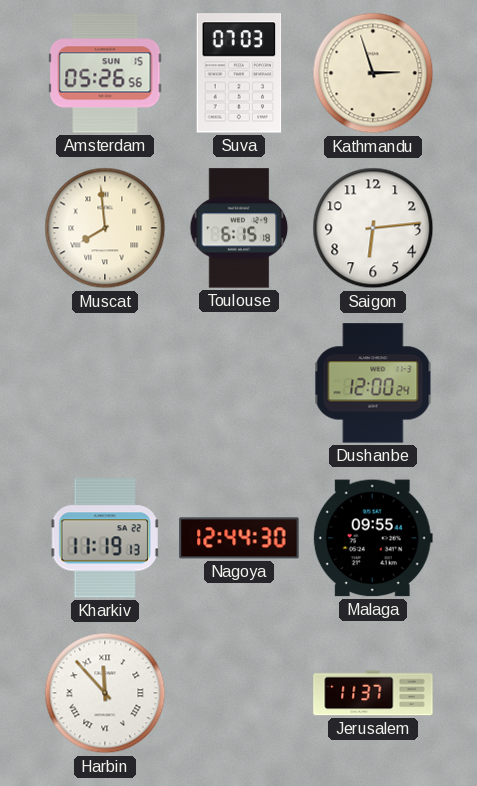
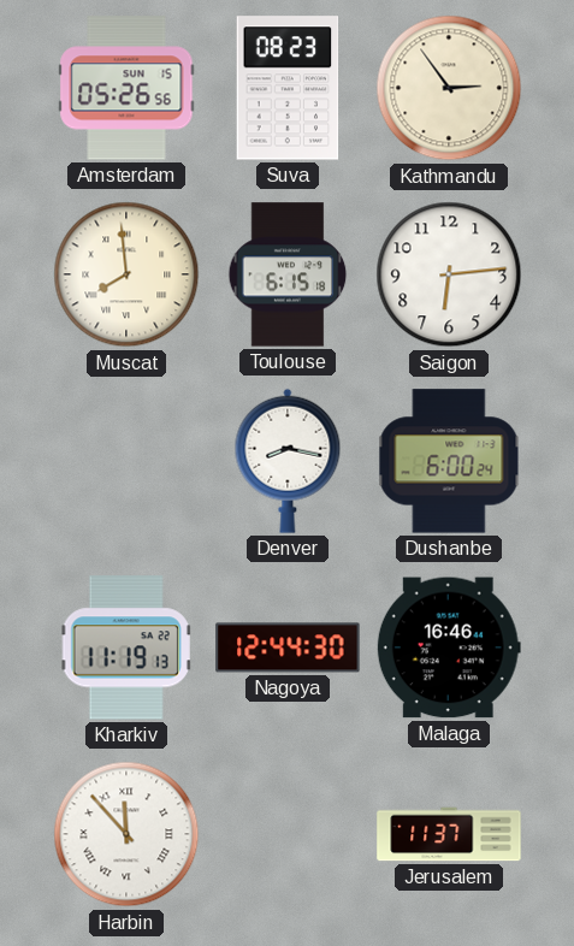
Suva: 07:03 -> 08:23
Kathmandu: 2:57 -> 2:54
Denver: none -> 8:17
Dushanbe: 12:00 -> 6:00
Malaga: 09:55 -> 16:46
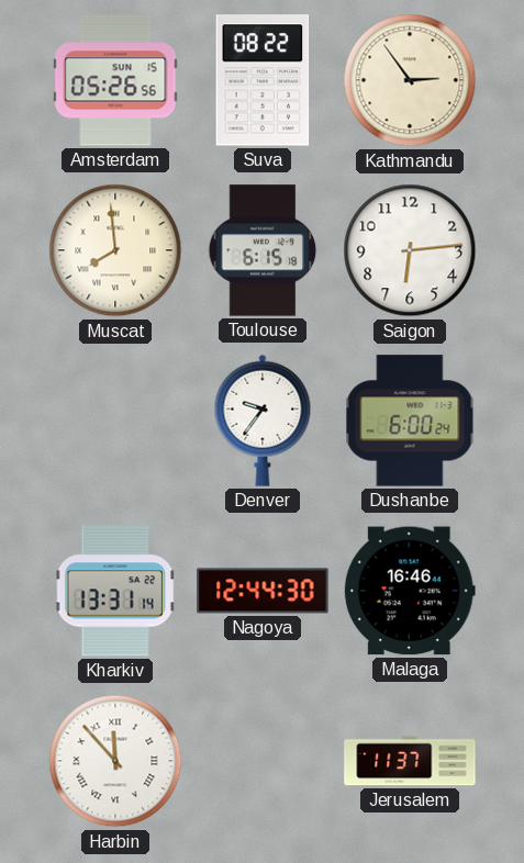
Suva: 08:23 -> 08:22
Denver: 8:17 -> 9:36
Kharkiv: 11:19 -> 13:31
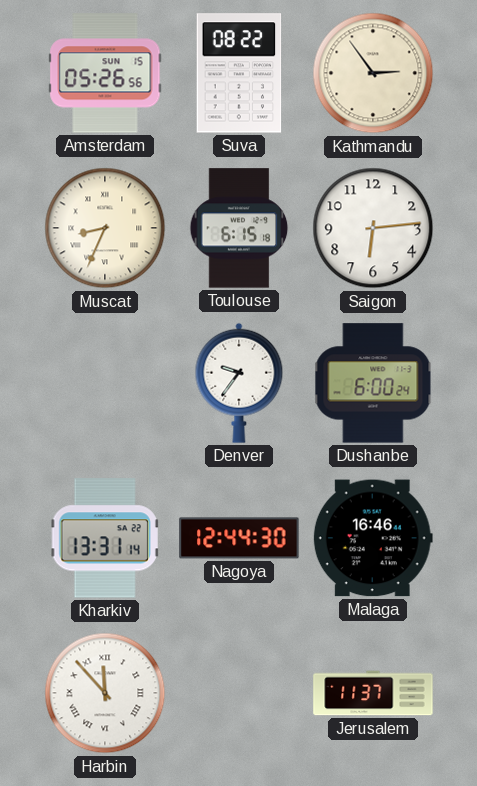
Muscat: 7:59 -> 8:34
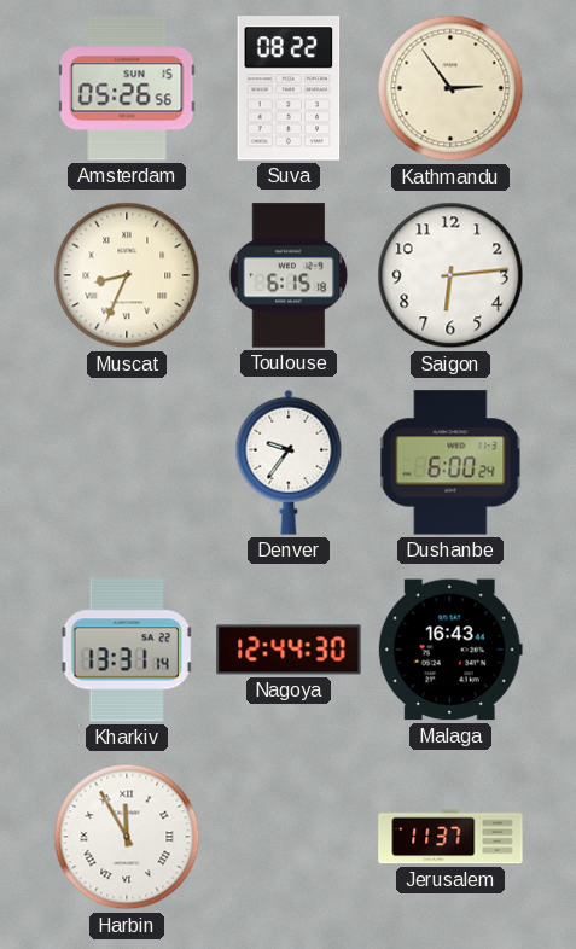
Malaga: 16:46 -> 16:43
Harbin: 11:53 -> 11:55
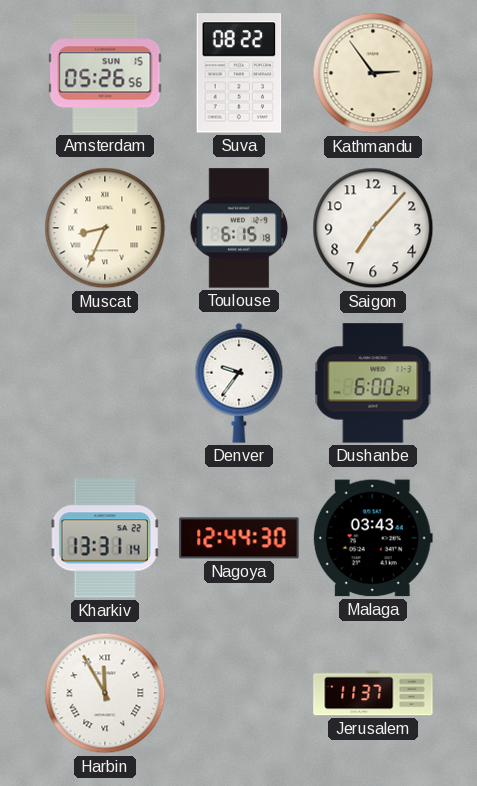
Saigon: 6:14 -> 7:07
Malaga: 16:43 -> 03:43
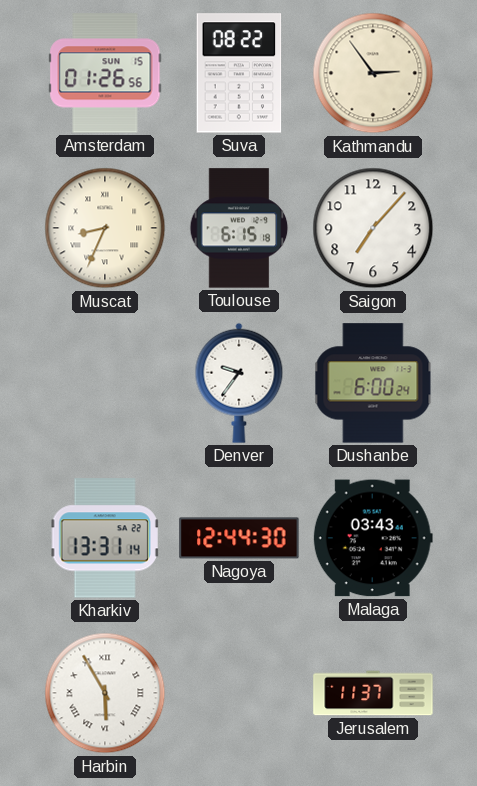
Amsterdam: 05:26 -> 01:26
Harbin: 11:55 -> 5:55
